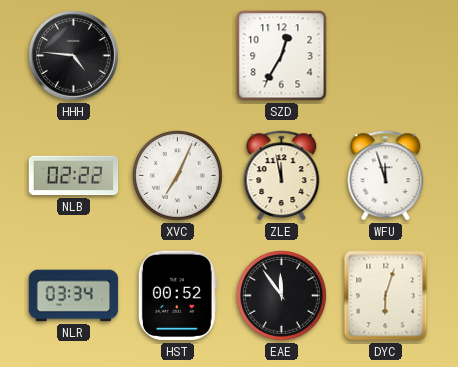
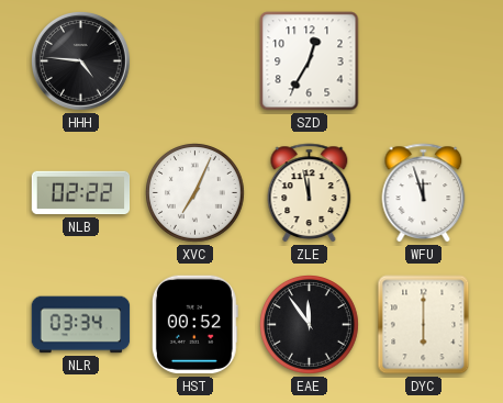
DYC: 6:03 -> 6:00
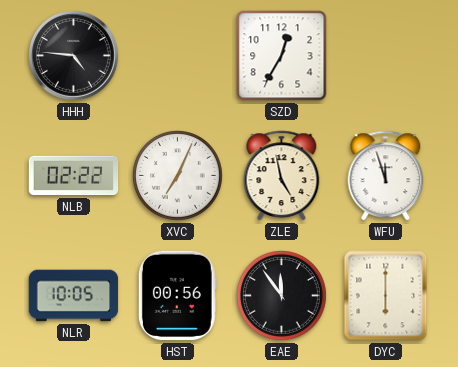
ZLE: 11:58 -> 4:58
NLR: 03:34 -> 10:05
HST: 00:52 -> 00:56
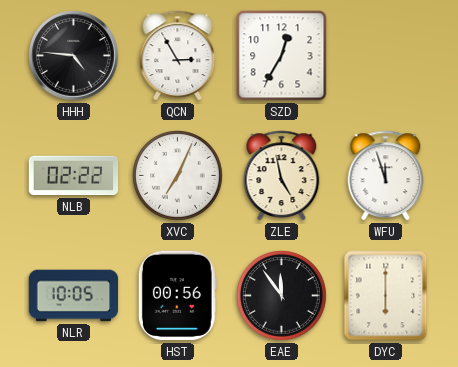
QCN: none -> 2:55
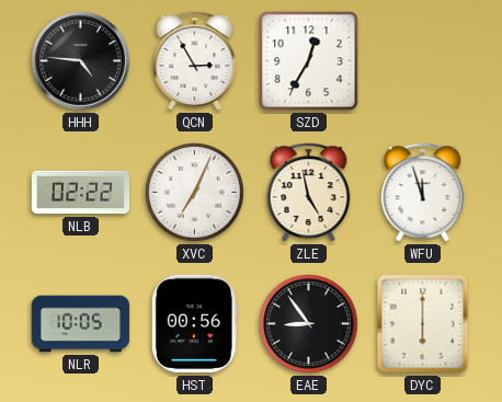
EAE: 11:54 -> 8:54
